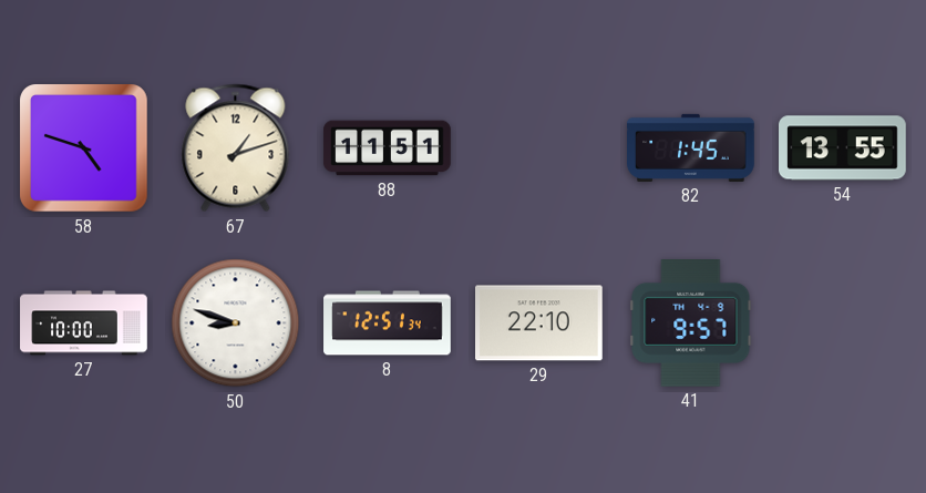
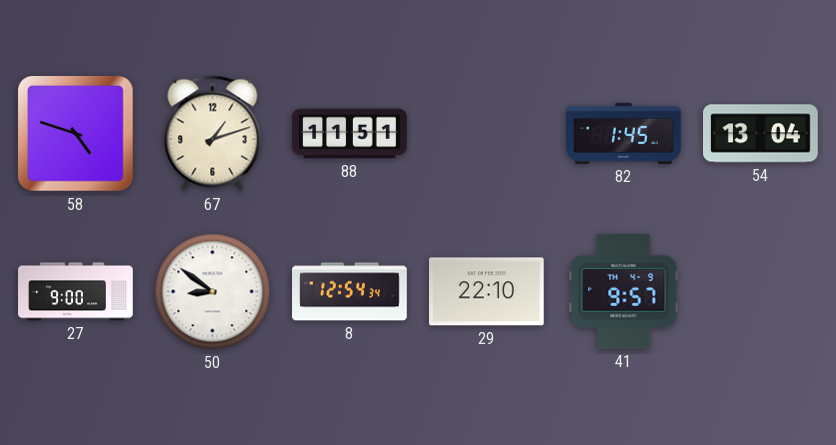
54: 13:55 -> 13:04
27: 10:00 -> 9:00
50: 8:48 -> 8:51
8: 12:51 -> 12:54
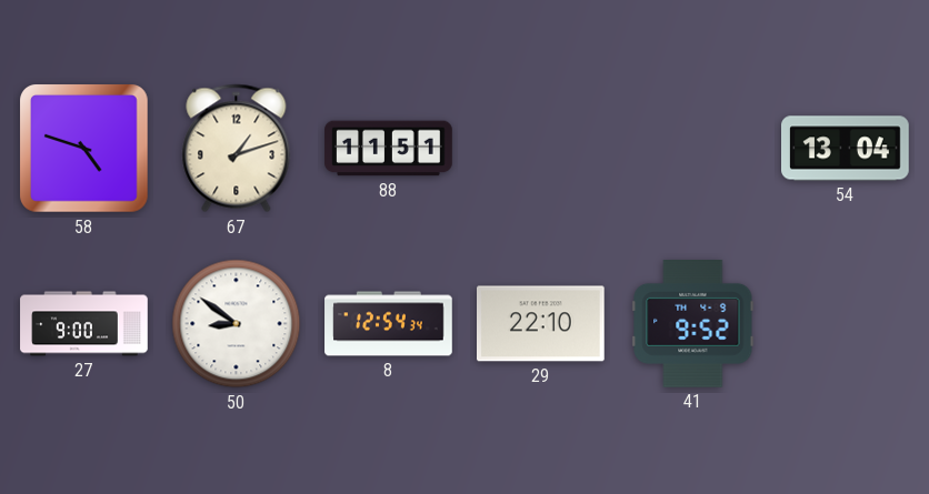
82: 1:45 -> none
41: 9:57 -> 9:52
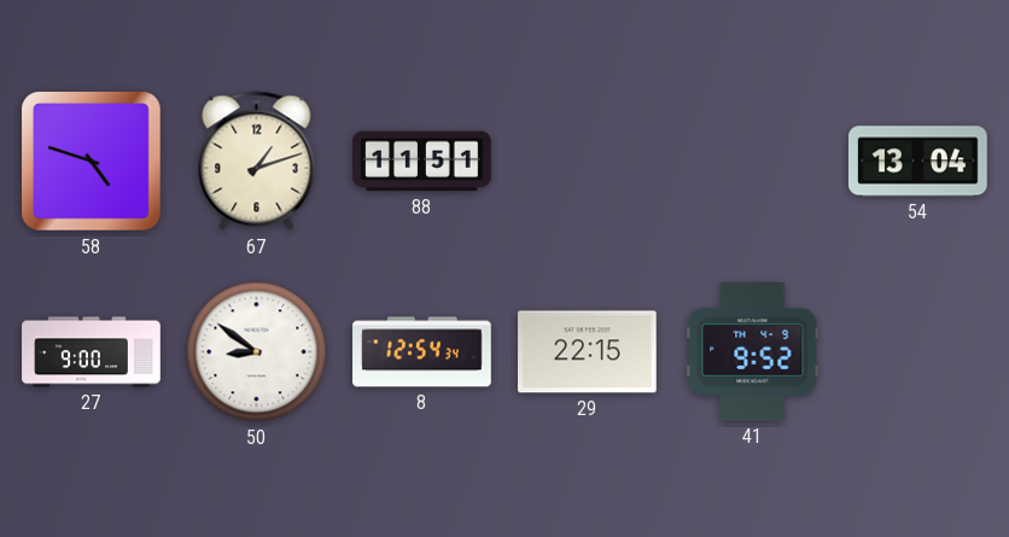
29: 22:10 -> 22:15
